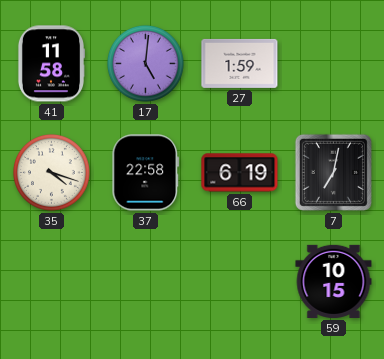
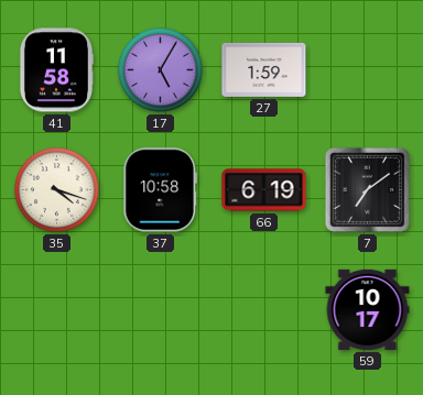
17: 5:01 -> 5:05
37: 22:58 -> 10:58
7: 7:02 -> 7:09
59: 10:15 -> 10:17
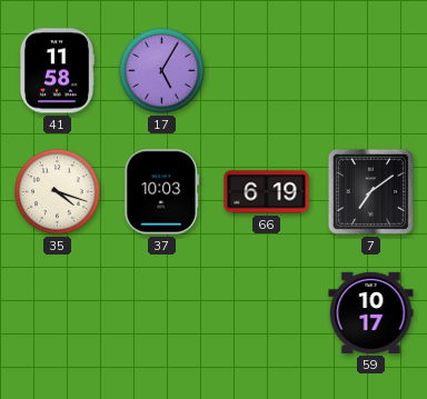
27: 1:59 -> none
37: 10:58 -> 10:03
